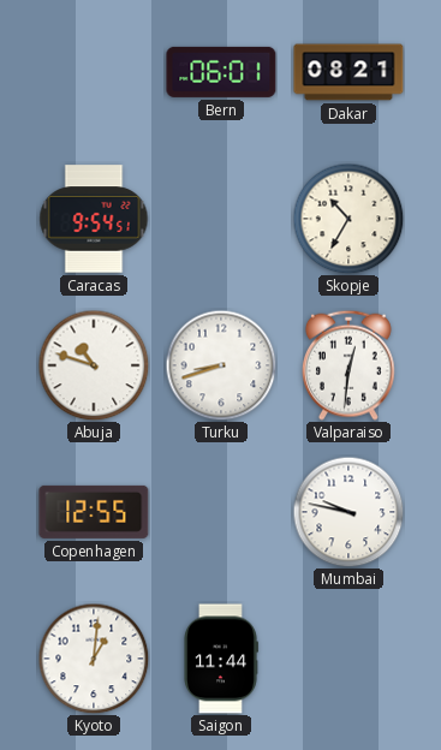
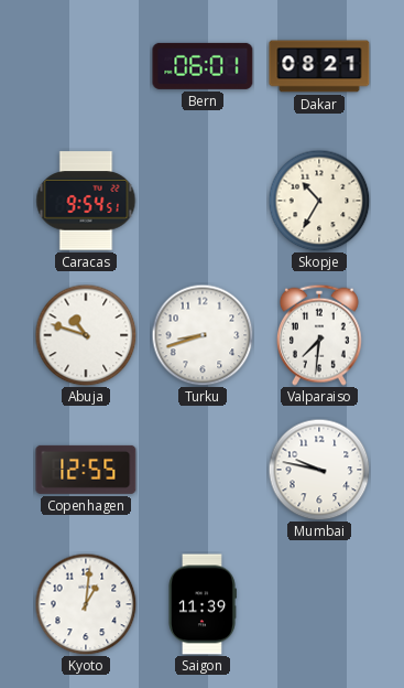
Valparaiso: 12:31 -> 7:31
Saigon: 11:44 -> 11:39
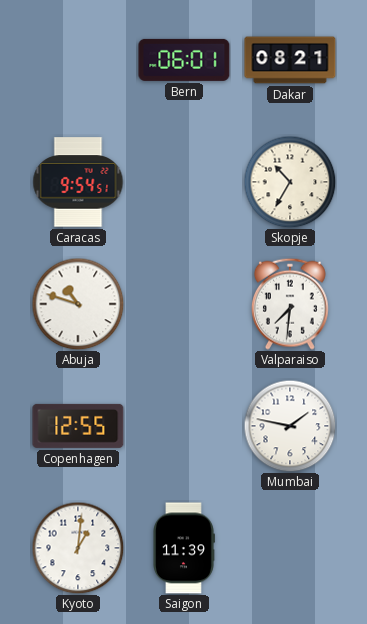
Turku: 8:42 -> none
Mumbai: 9:47 -> 1:47
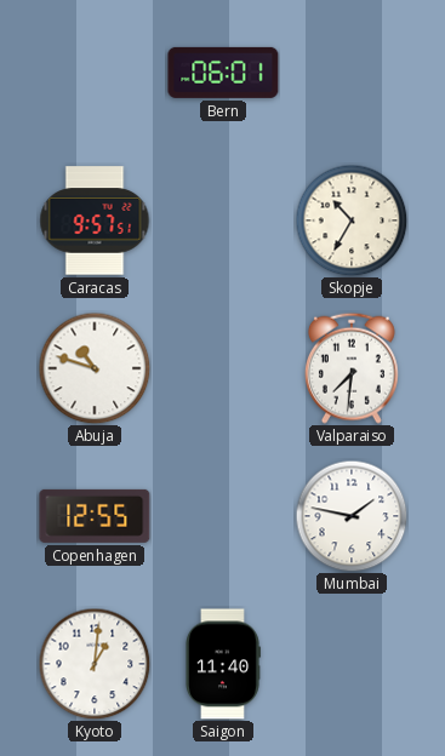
Dakar: 08:21 -> none
Caracas: 9:54 -> 9:57
Saigon: 11:39 -> 11:40
